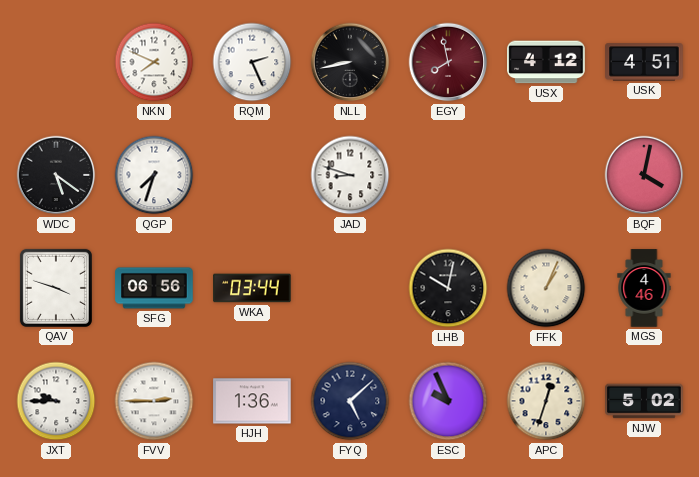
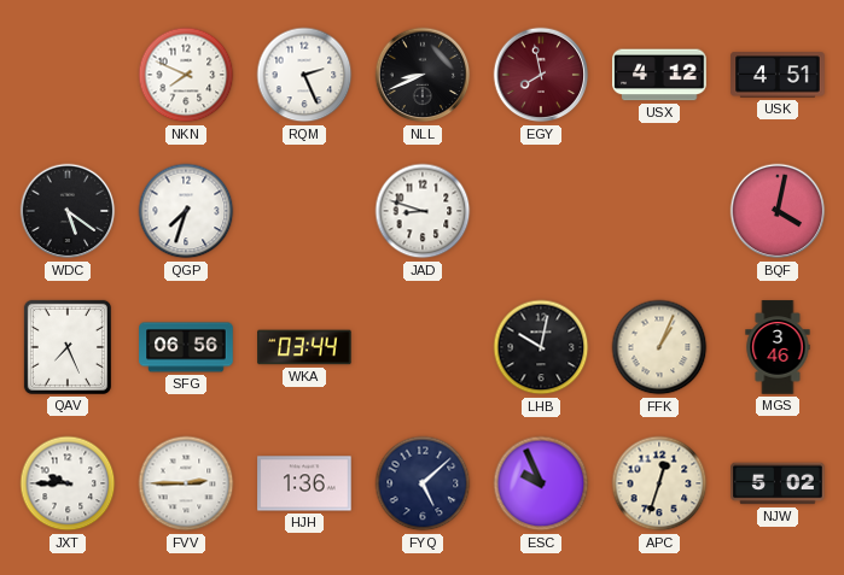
NLL: 8:43 -> 8:41
QAV: 3:48 -> 7:26
MGS: 4:46 -> 3:46
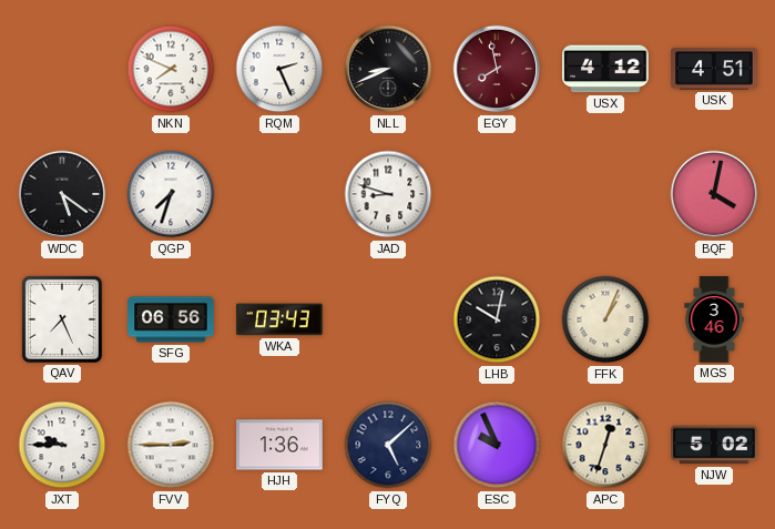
WKA: 03:44 -> 03:43
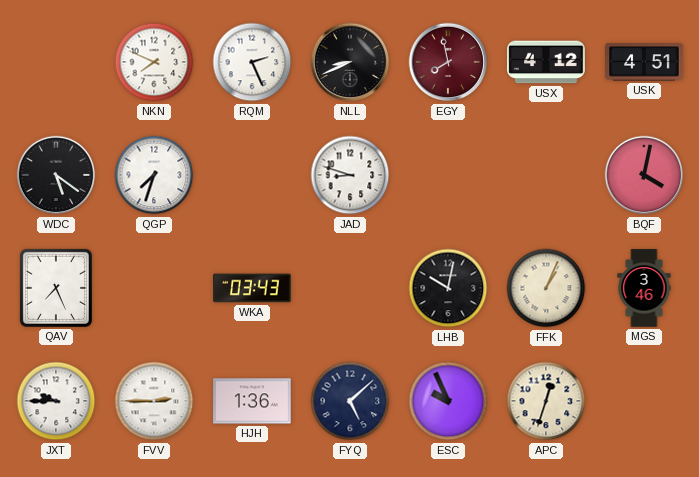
SFG: 06:56 -> none
NJW: 5:02 -> none
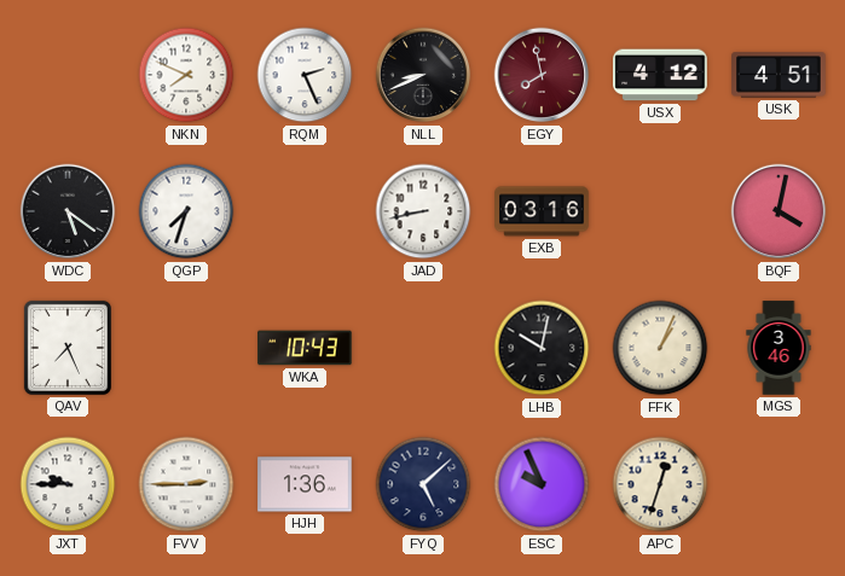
JAD: 8:48 -> 8:43
EXB: none -> 03:16
WKA: 03:43 -> 10:43
